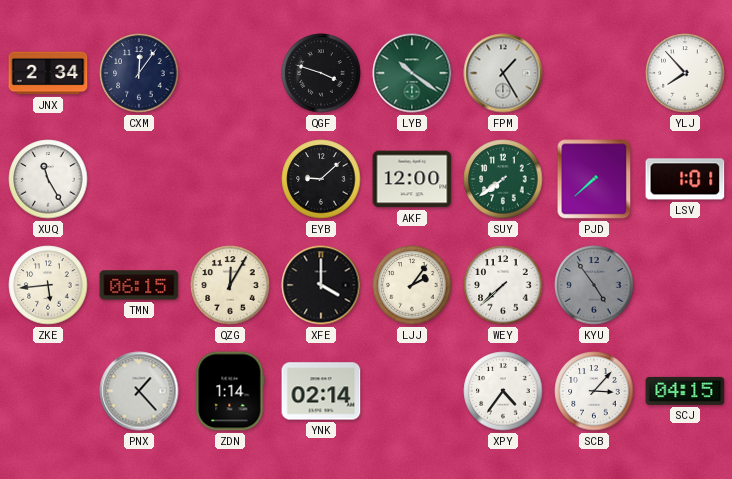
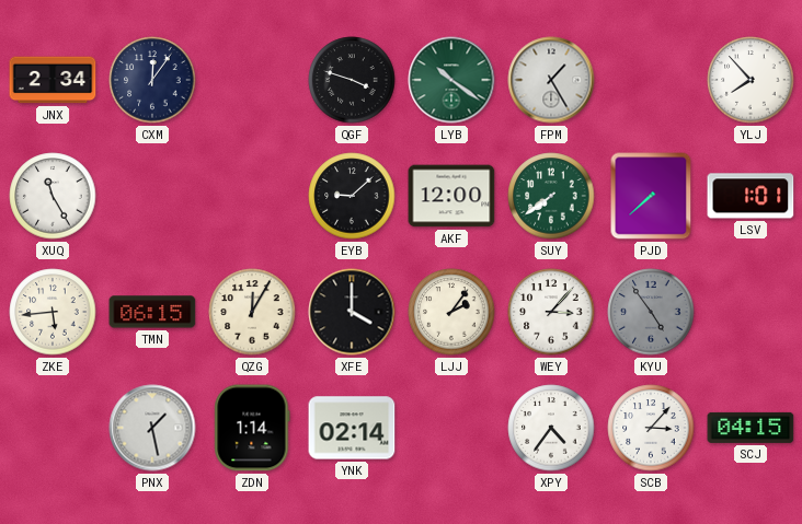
WEY: 7:38 -> 3:07
PNX: 1:23 -> 1:28
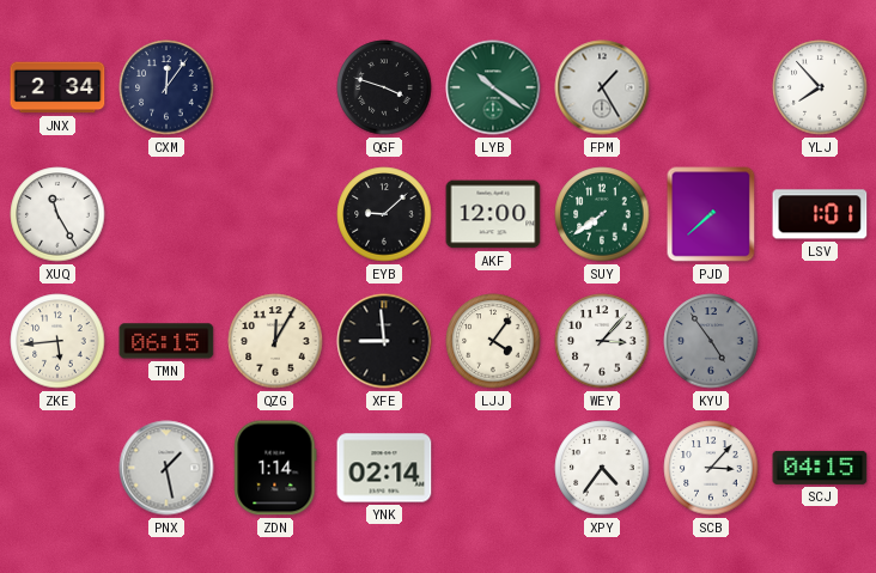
XFE: 4:00 -> 8:59
LJJ: 2:06 -> 4:06
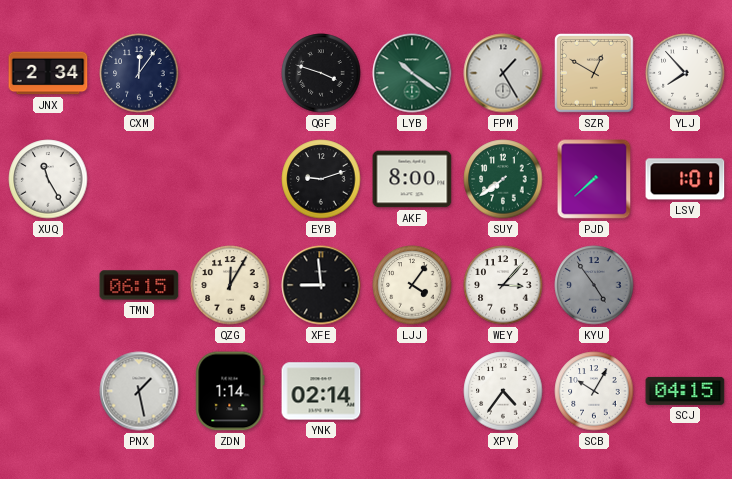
SZR: none -> 12:50
EYB: 9:08 -> 9:12
AKF: 12:00 -> 8:00
ZKE: 5:44 -> none
SCB: 3:07 -> 10:05
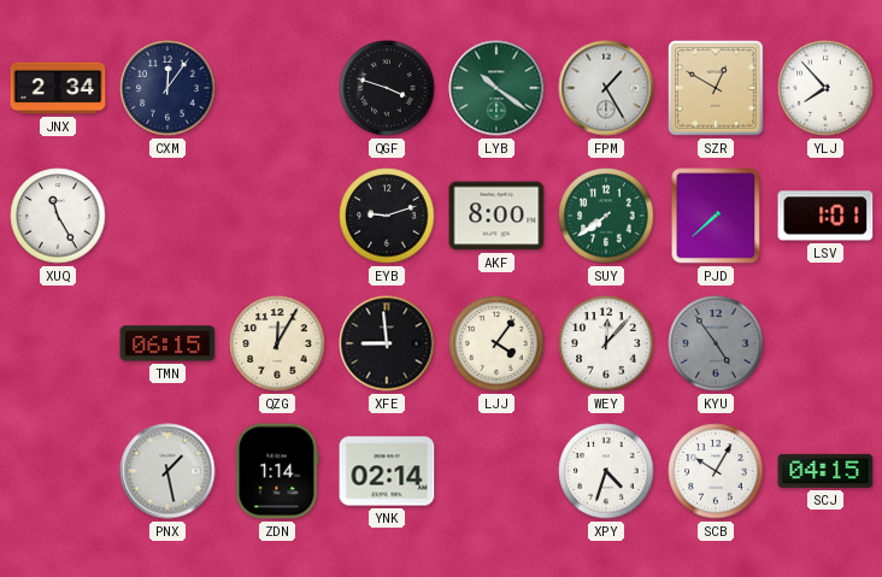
WEY: 3:07 -> 12:07
XPY: 4:36 -> 4:33
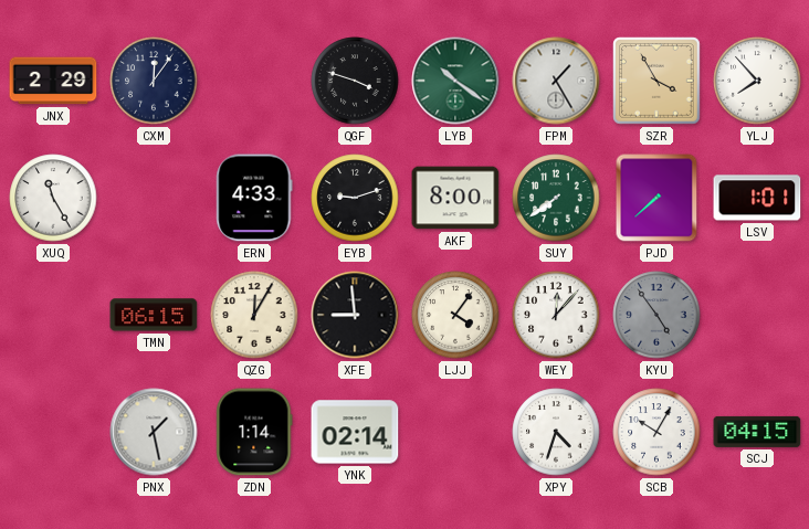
JNX: 2:34 -> 2:29
SZR: 12:50 -> 3:55
ERN: none -> 4:33
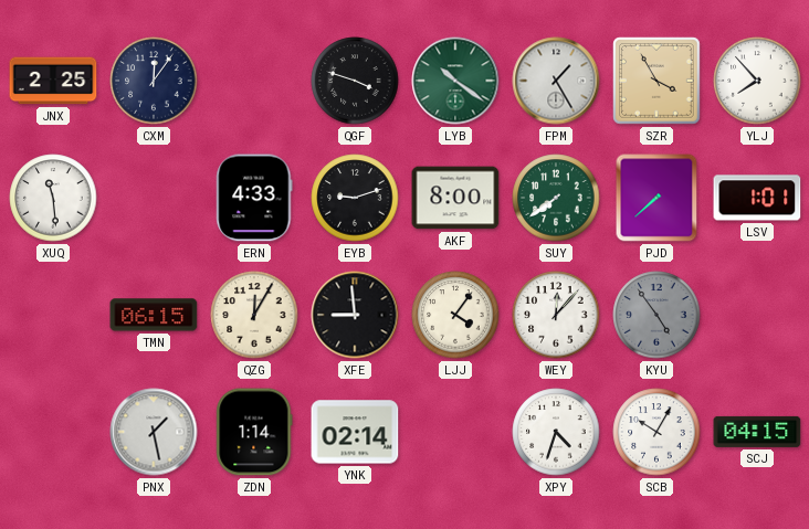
JNX: 2:29 -> 2:25
XUQ: 11:25 -> 11:29
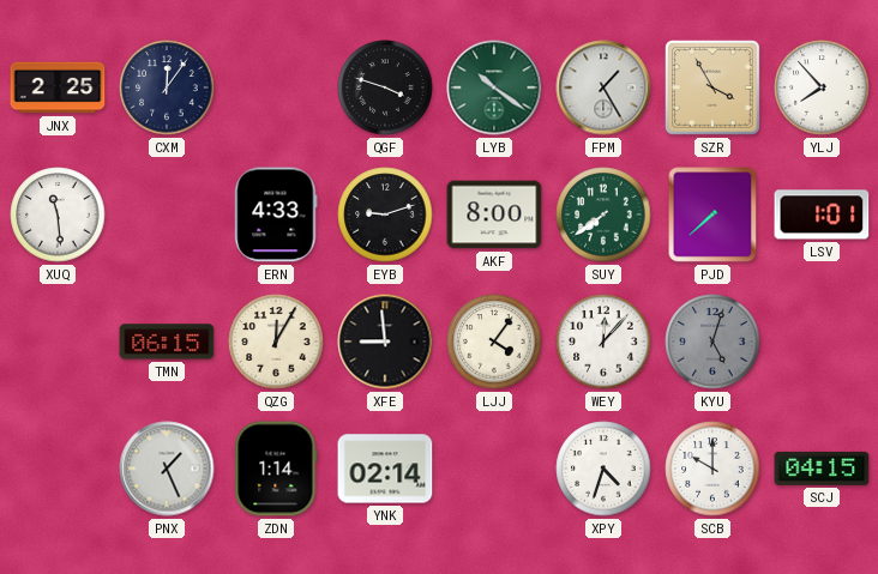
KYU: 4:54 -> 5:03
PNX: 1:28 -> 1:26
SCB: 10:05 -> 10:00
